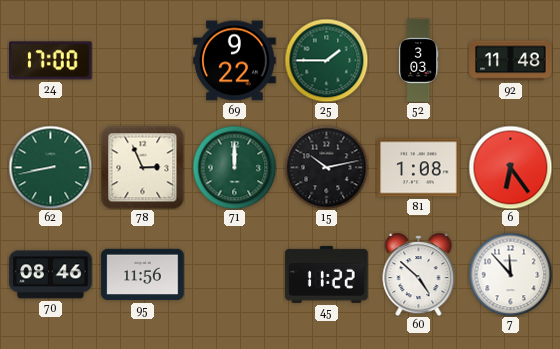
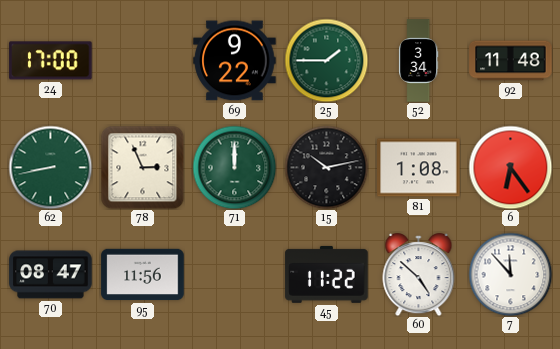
52: 3:03 -> 3:34
70: 08:46 -> 08:47
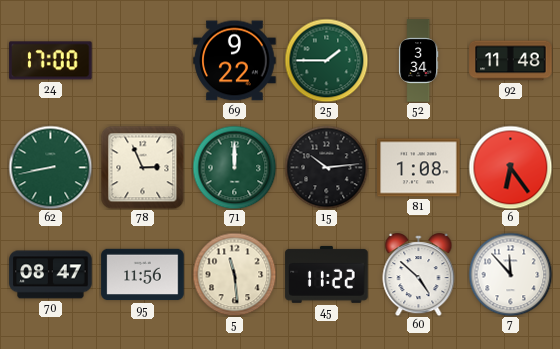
15: 10:13 -> 10:14
5: none -> 11:29
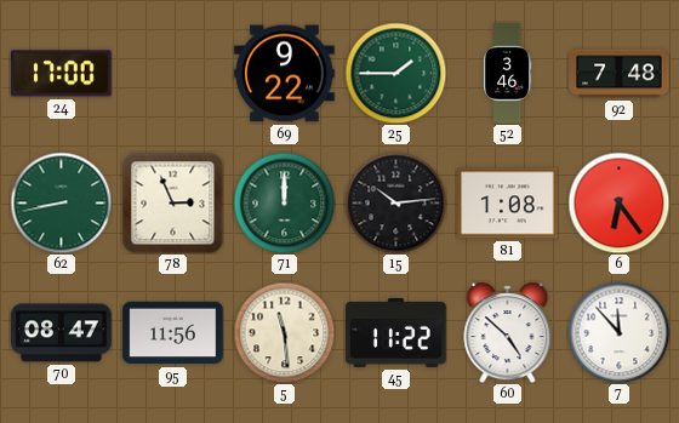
52: 3:34 -> 3:46
92: 11:48 -> 7:48
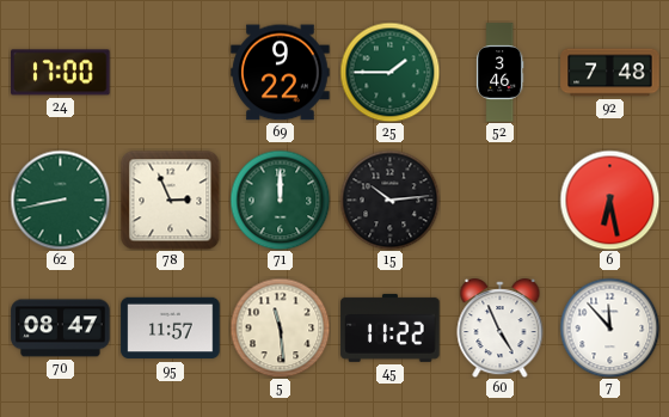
81: 1:08 -> none
6: 6:24 -> 6:28
95: 11:56 -> 11:57
60: 4:52 -> 4:56
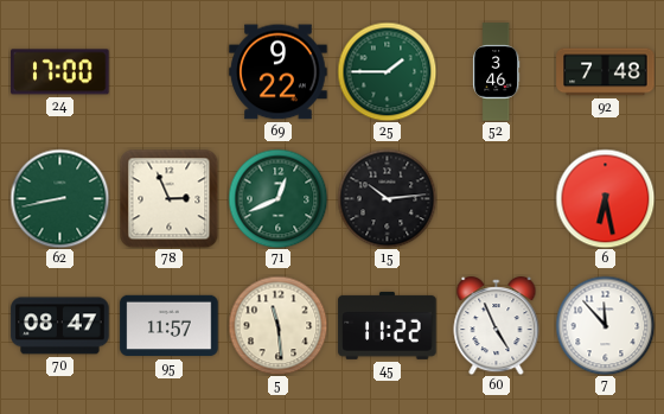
71: 12:00 -> 12:41
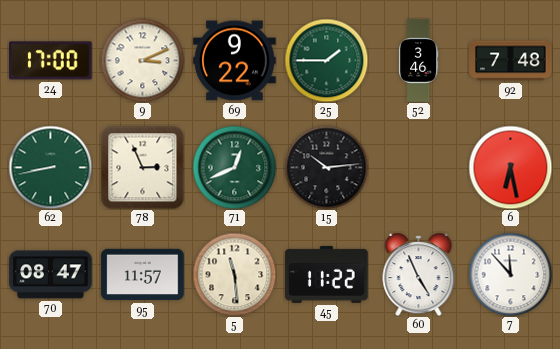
9: none -> 3:11
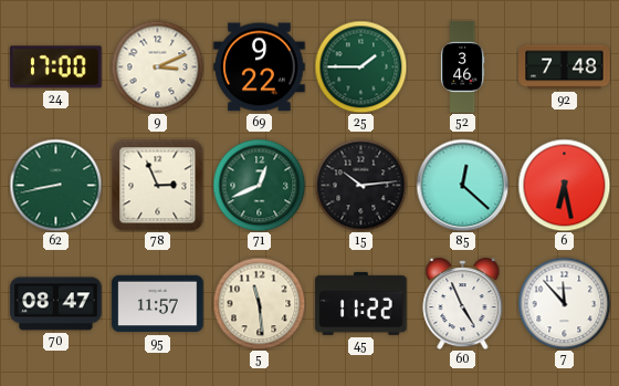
85: none -> 12:22
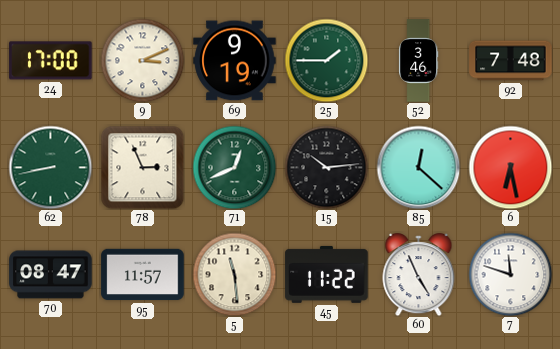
69: 9:22 -> 9:19
7: 11:53 -> 11:48
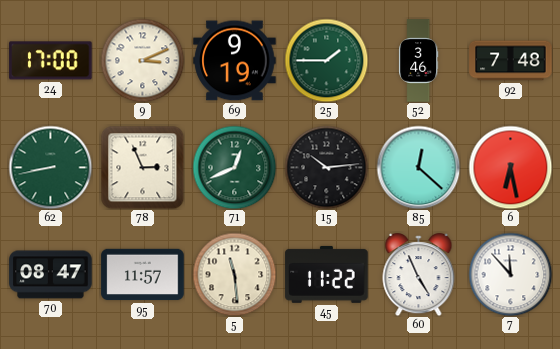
7: 11:48 -> 11:53
